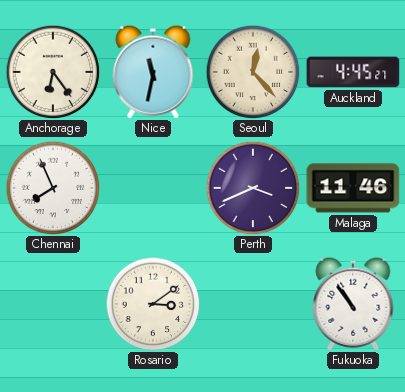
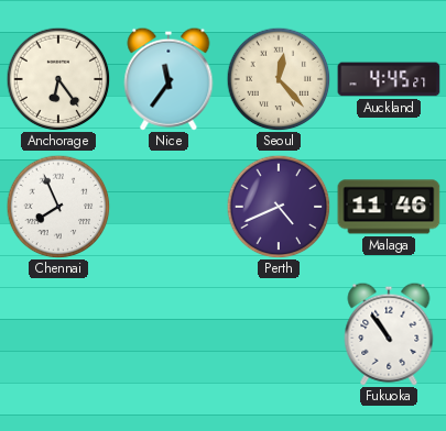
Nice: 11:32 -> 11:36
Perth: 3:41 -> 4:41
Rosario: 3:09 -> none
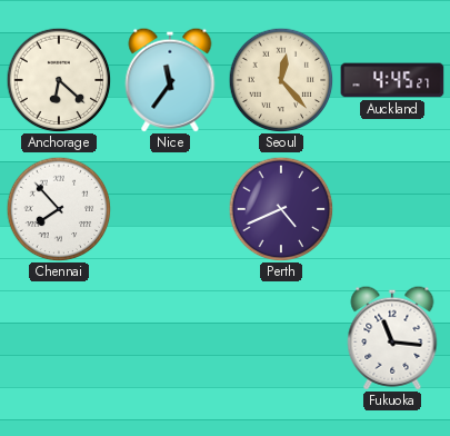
Anchorage: 6:24 -> 6:22
Chennai: 7:56 -> 7:53
Malaga: 11:46 -> none
Fukuoka: 10:54 -> 11:16
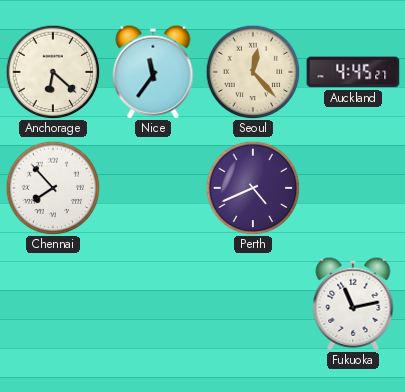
Fukuoka: 11:16 -> 11:13
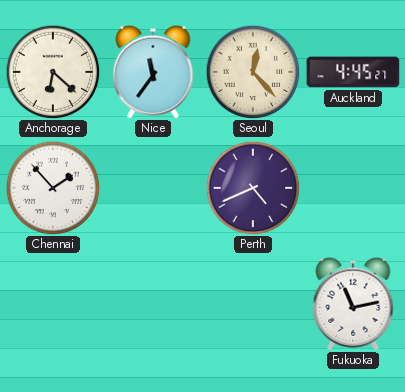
Chennai: 7:53 -> 1:53
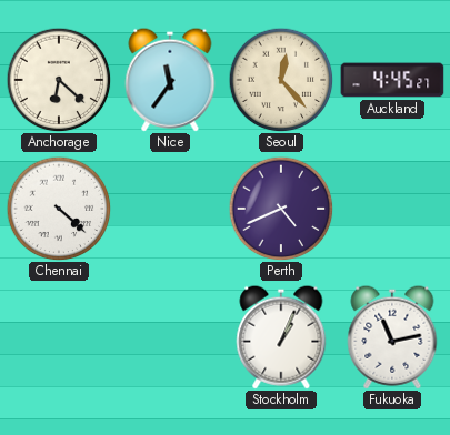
Chennai: 1:53 -> 4:22
Stockholm: none -> 1:04
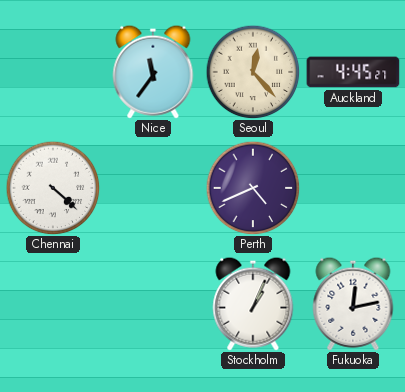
Anchorage: 6:22 -> none
Fukuoka: 11:13 -> 12:13
